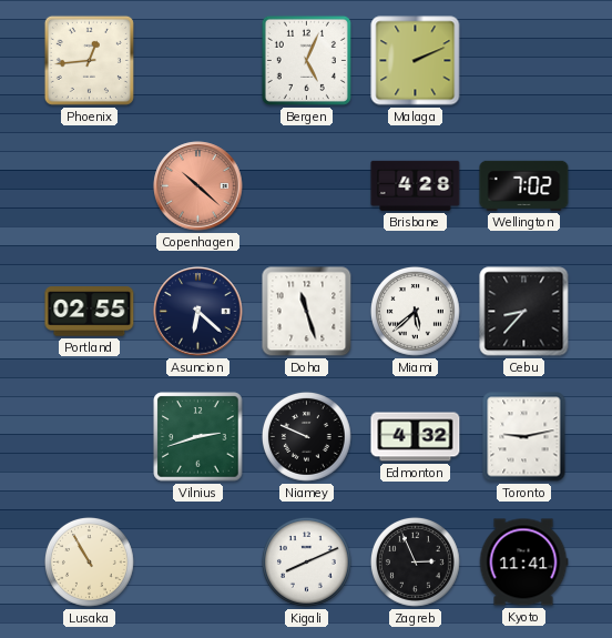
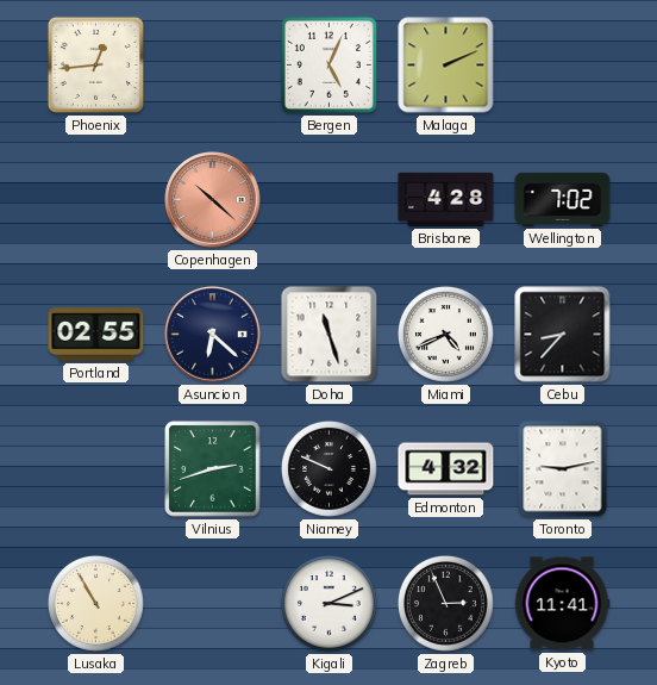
Miami: 5:38 -> 4:41
Kigali: 8:11 -> 3:11
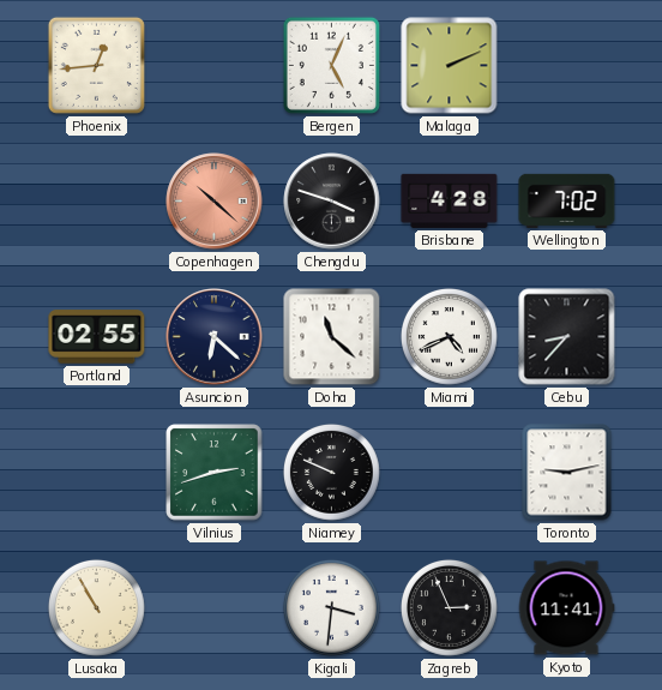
Chengdu: none -> 3:48
Doha: 11:27 -> 11:22
Edmonton: 4:32 -> none
Kigali: 3:11 -> 3:31
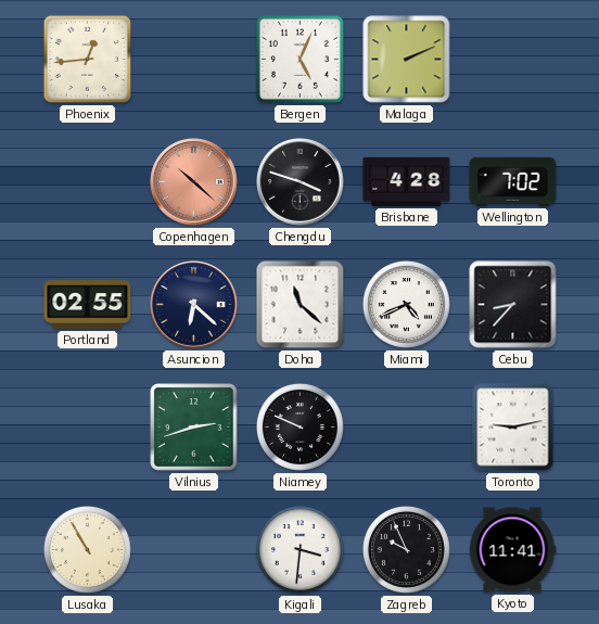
Zagreb: 2:56 -> 9:56
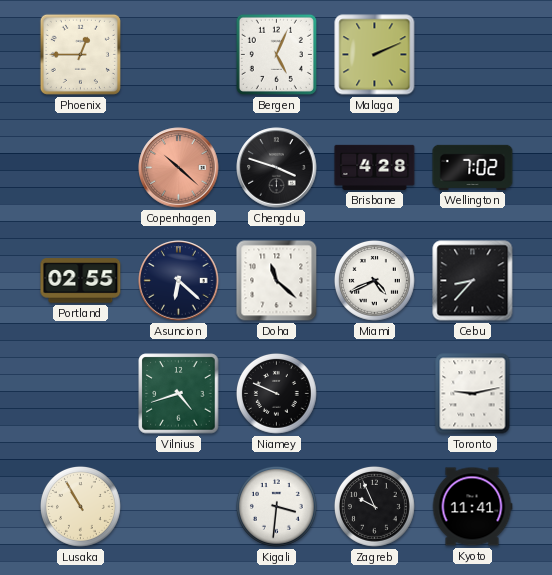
Phoenix: 12:44 -> 12:45
Vilnius: 2:42 -> 4:42
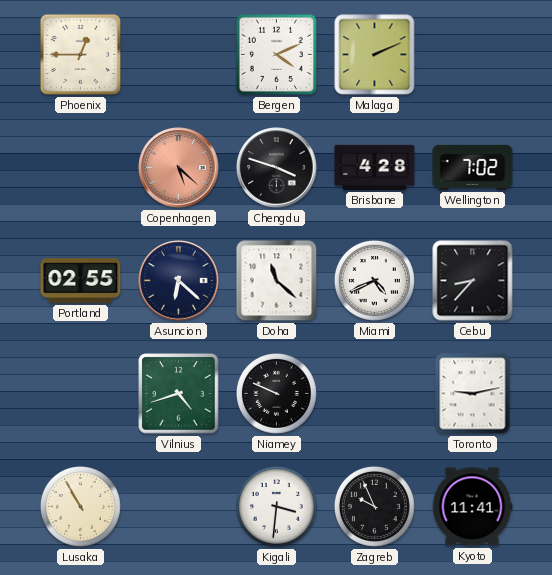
Bergen: 5:04 -> 4:11
Copenhagen: 10:22 -> 5:22
